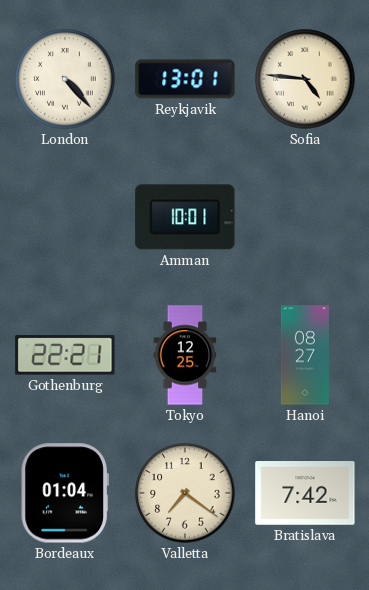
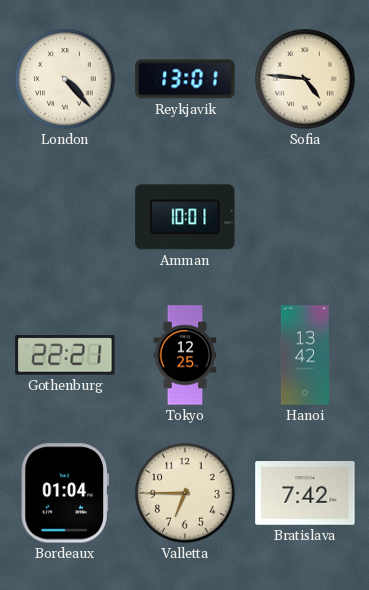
Hanoi: 08:27 -> 13:42
Valletta: 7:21 -> 6:45
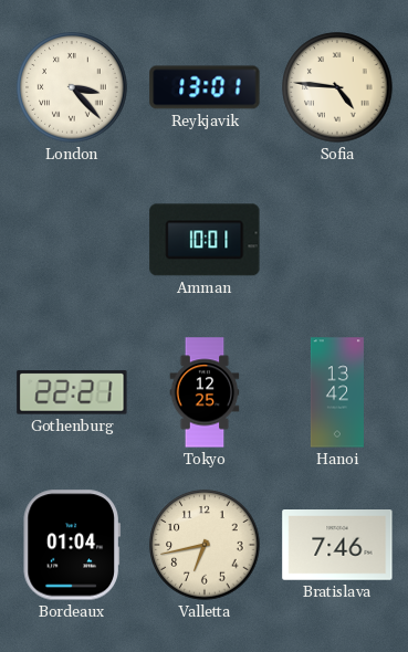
London: 4:23 -> 3:23
Valletta: 6:45 -> 6:43
Bratislava: 7:42 -> 7:46
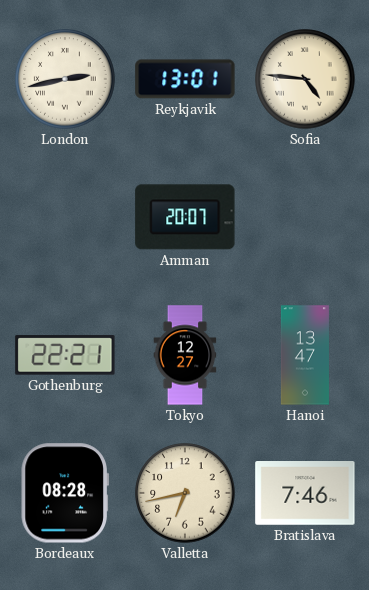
London: 3:23 -> 2:43
Amman: 10:01 -> 20:07
Tokyo: 12:25 -> 12:27
Hanoi: 13:42 -> 13:47
Bordeaux: 01:04 -> 08:28
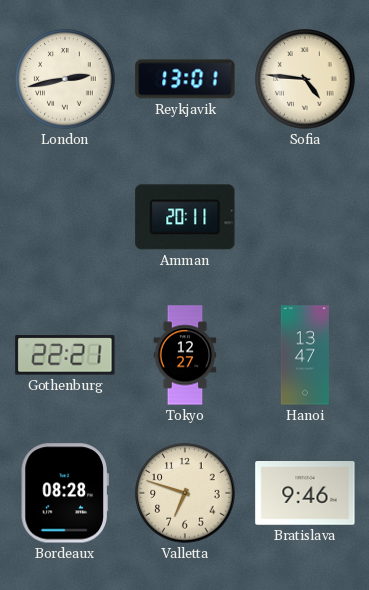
Amman: 20:07 -> 20:11
Valletta: 6:43 -> 6:48
Bratislava: 7:46 -> 9:46
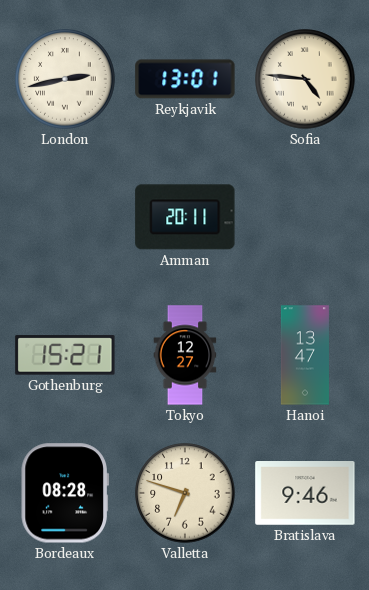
Gothenburg: 22:21 -> 15:21
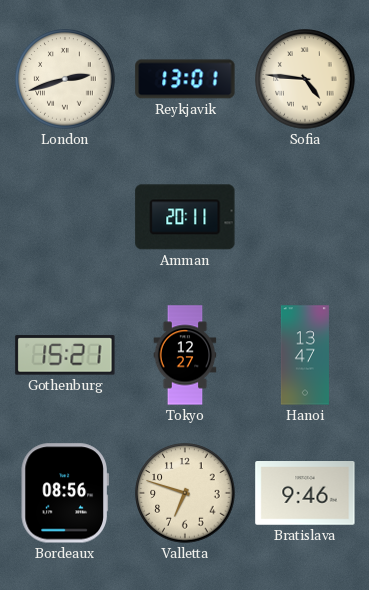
London: 2:43 -> 2:42
Bordeaux: 08:28 -> 08:56
